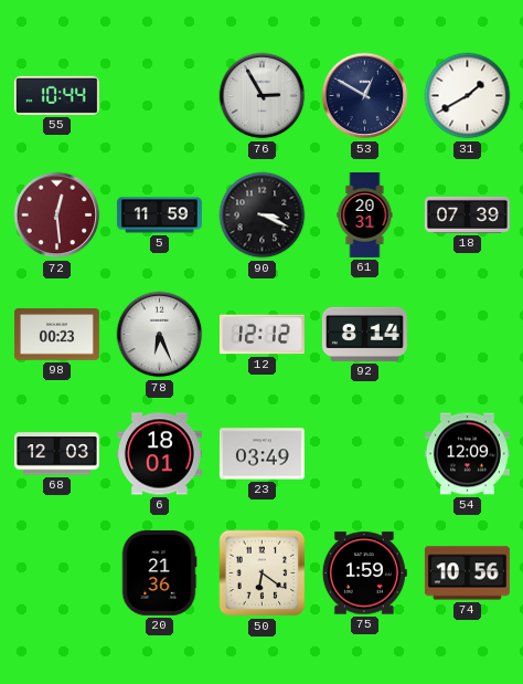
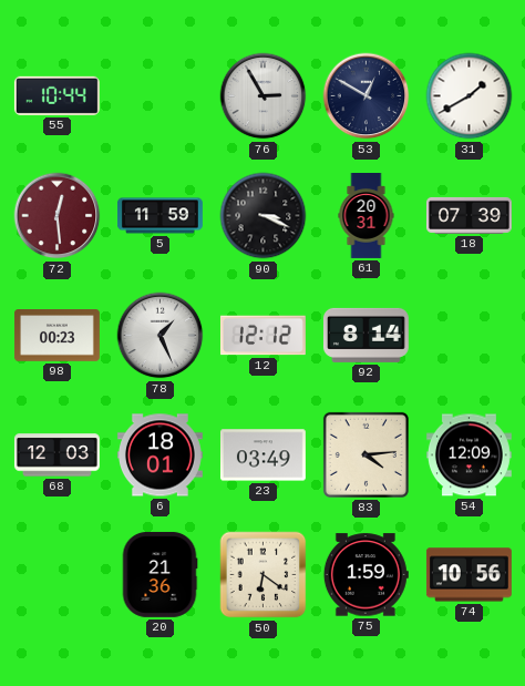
78: 6:26 -> 1:26
83: none -> 4:14
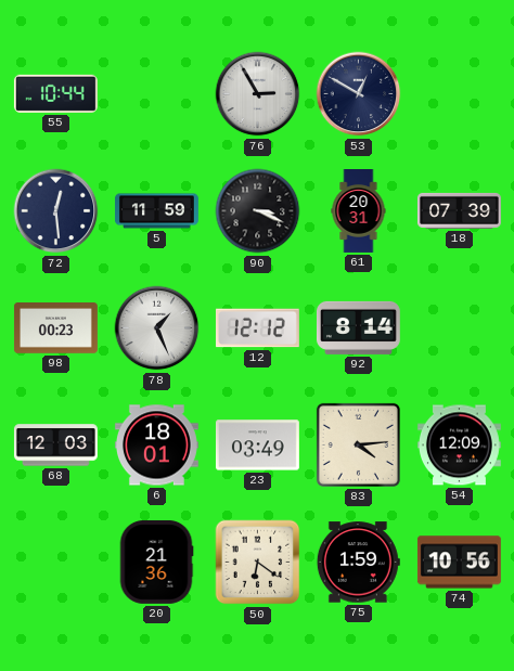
31: 1:40 -> none
72 dial: burgundy -> navy
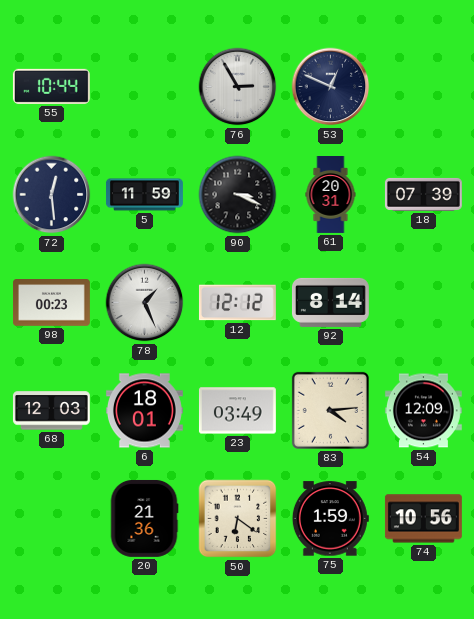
53: 12:50 -> 12:49
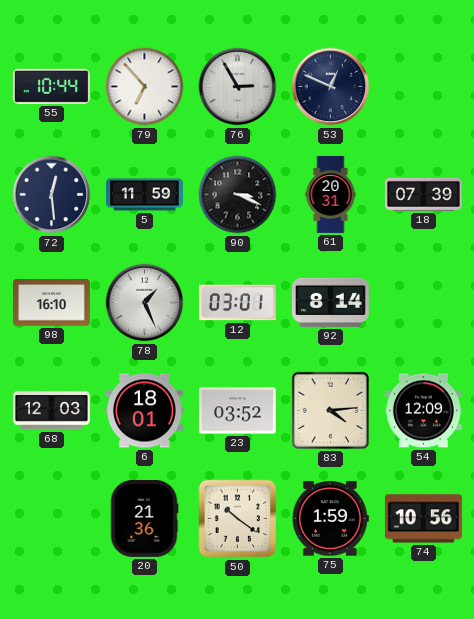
79: none -> 6:53
98: 00:23 -> 16:10
12: 12:12 -> 03:01
23: 03:49 -> 03:52
50: 6:21 -> 10:21
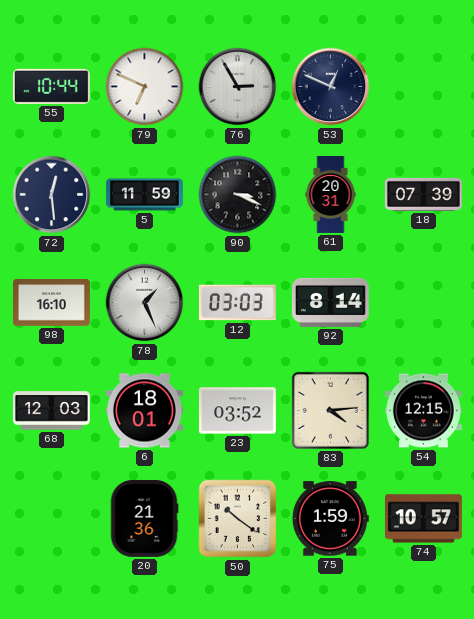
79: 6:53 -> 6:49
12: 03:01 -> 03:03
54: 12:09 -> 12:15
74: 10:56 -> 10:57
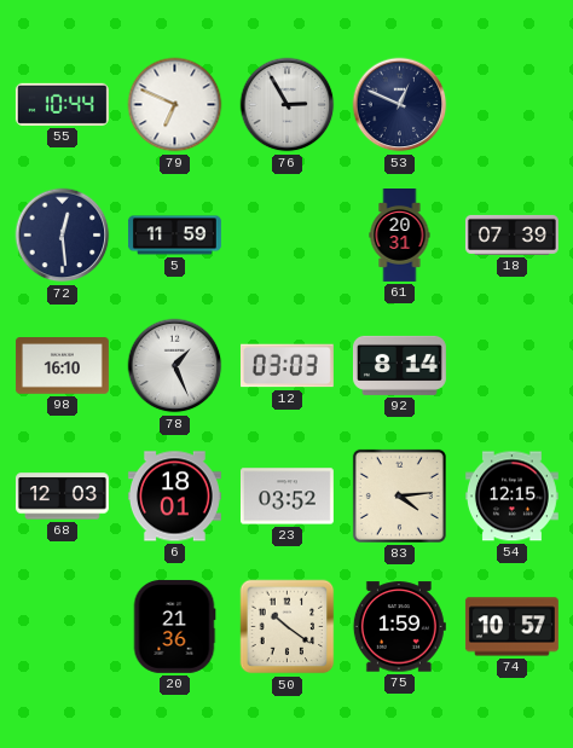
90: 3:19 -> none
